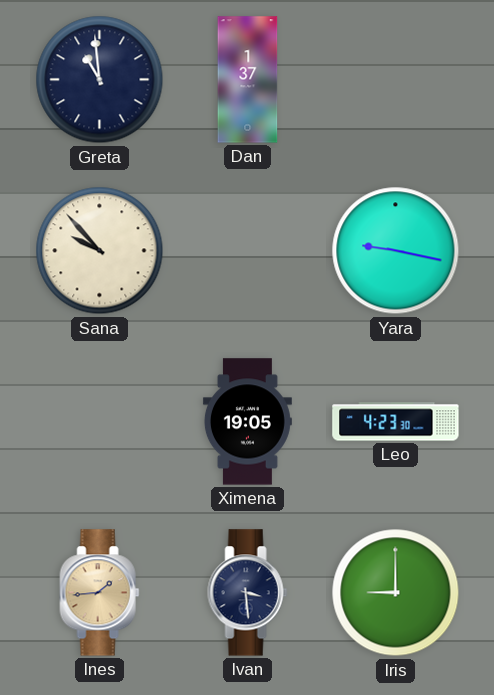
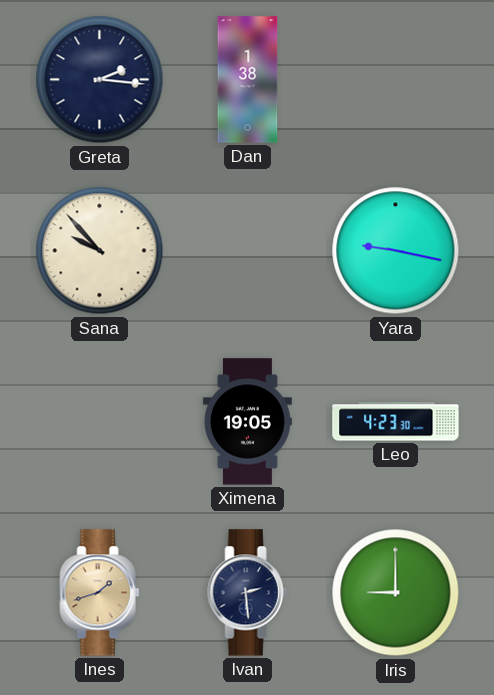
Greta: 10:59 -> 2:16
Dan: 1:37 -> 1:38
Ines: 1:44 -> 1:42
Ivan: 3:29 -> 2:29
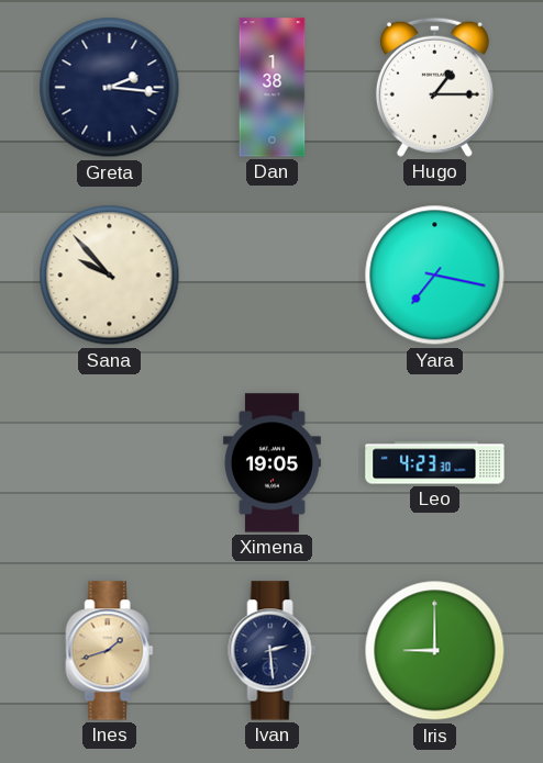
Hugo: none -> 1:15
Yara: 9:17 -> 7:17
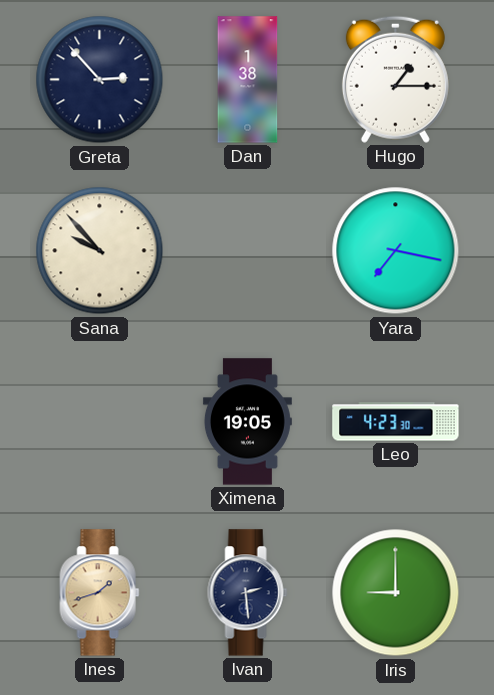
Greta: 2:16 -> 2:53
